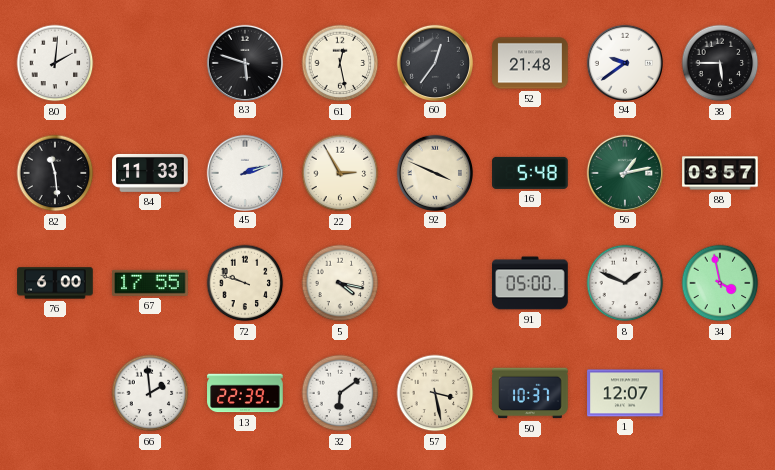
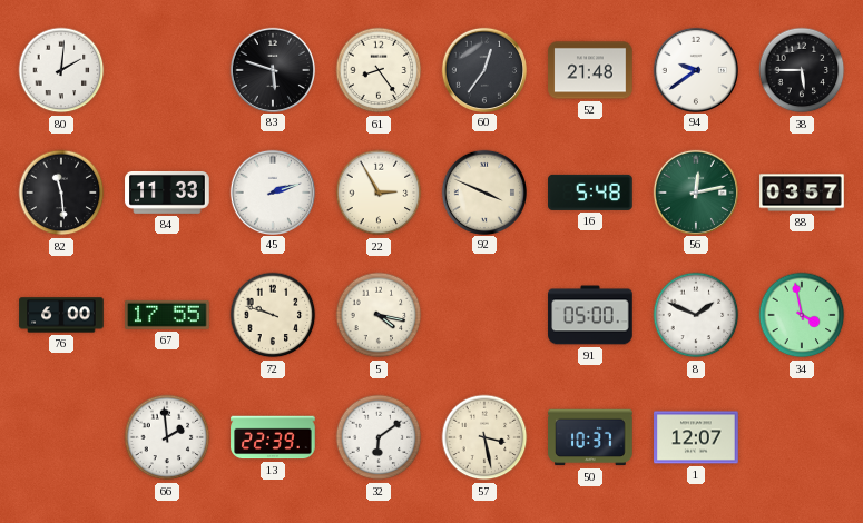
61: 12:28 -> 8:24
56: 1:13 -> 12:13
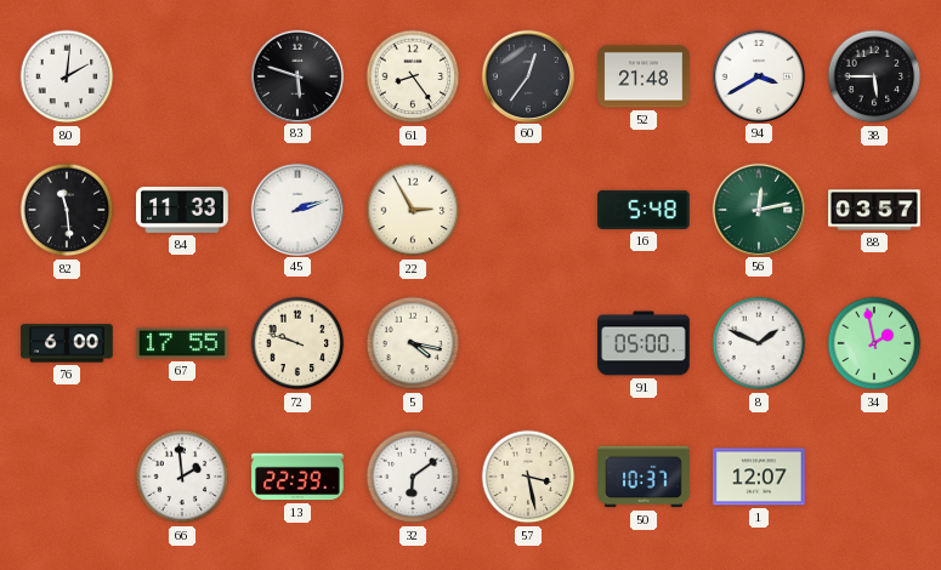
94: 9:39 -> 3:40
92: 3:49 -> none
34: 3:58 -> 1:58
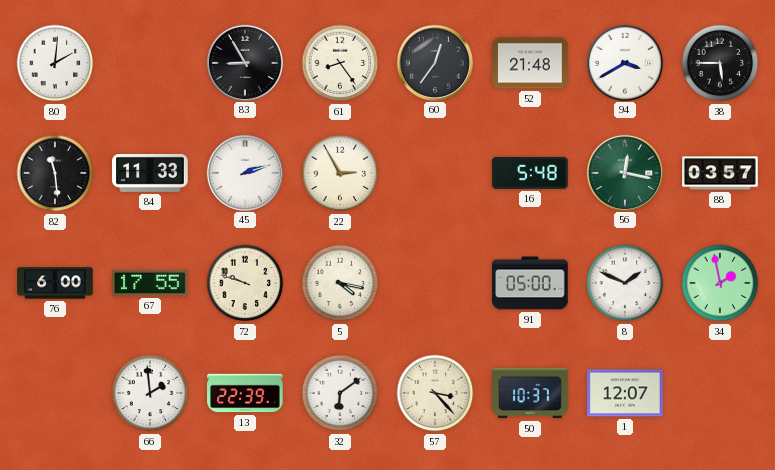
83: 5:48 -> 8:55
56: 12:13 -> 12:17
57: 3:28 -> 3:23
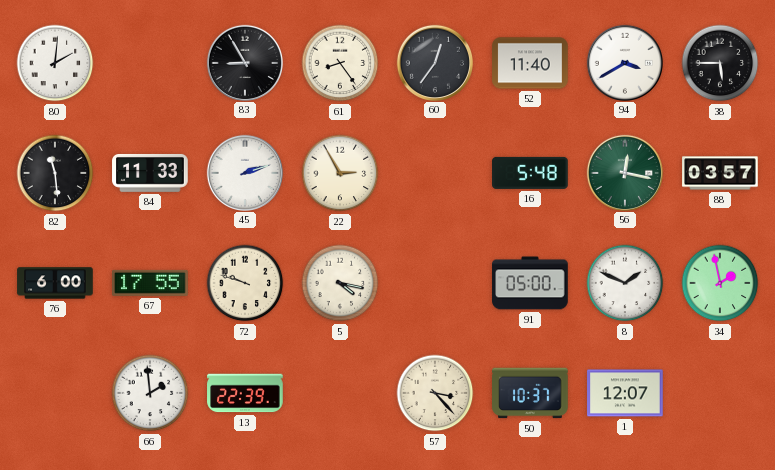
52: 21:48 -> 11:40
32: 6:09 -> none
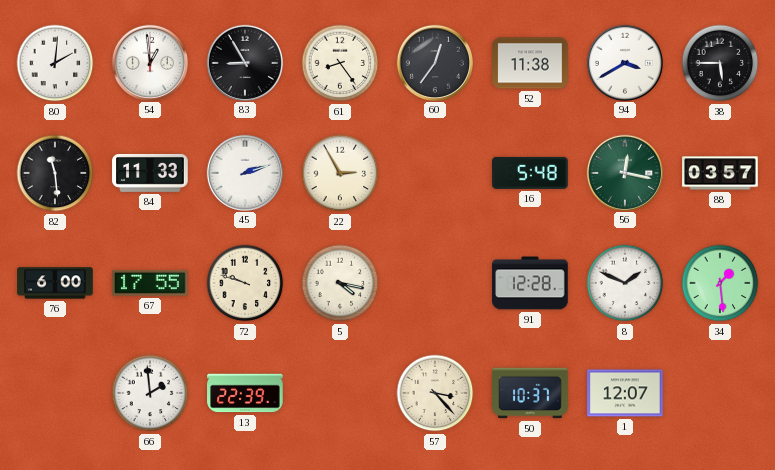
54: none -> 12:59
52: 11:40 -> 11:38
91: 05:00 -> 12:28
34: 1:58 -> 1:29
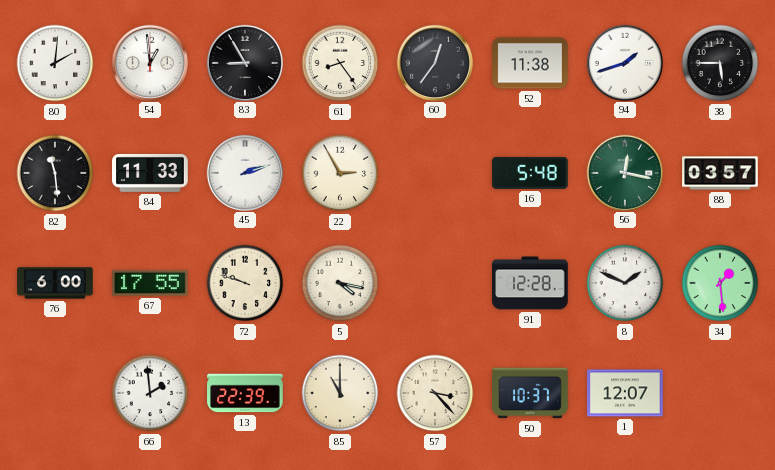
94: 3:40 -> 1:42
85: none -> 11:00
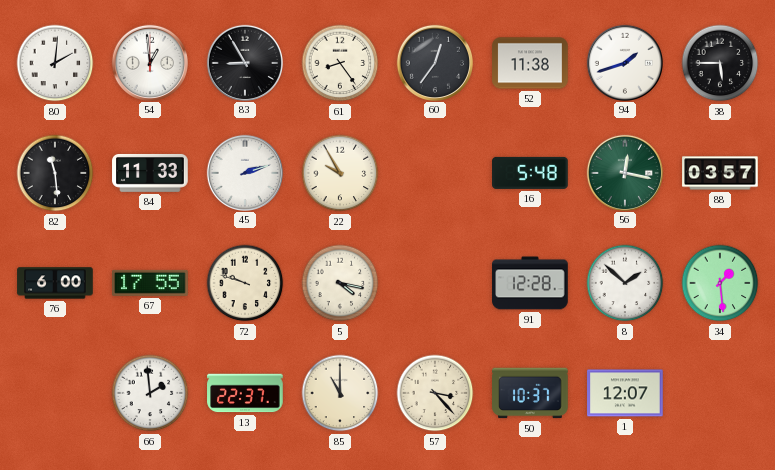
22: 2:55 -> 9:55
8: 1:49 -> 1:52
13: 22:39 -> 22:37
